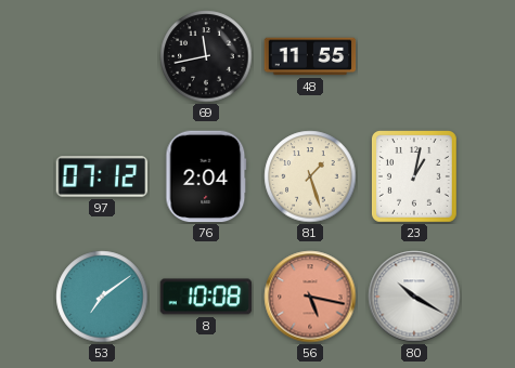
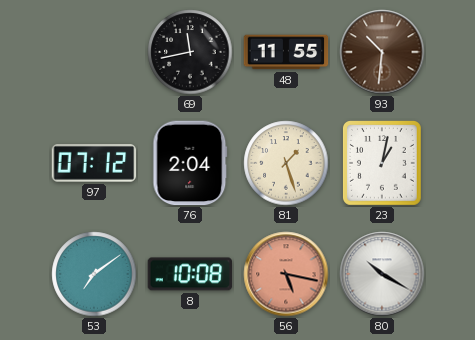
93: none -> 10:31
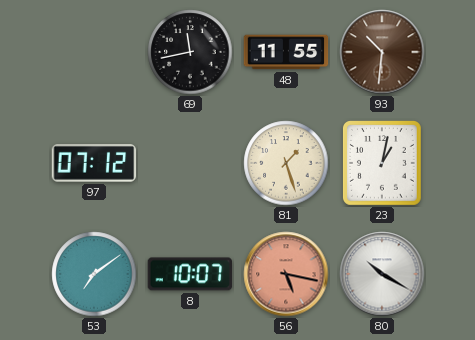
76: 2:04 -> none
8: 10:08 -> 10:07
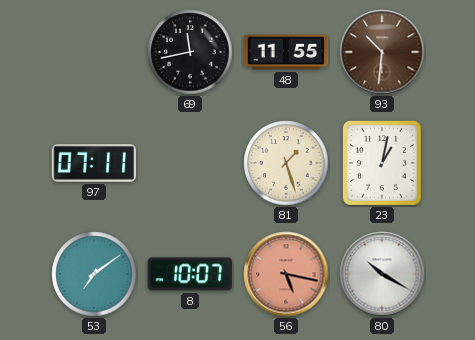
97: 07:12 -> 07:11
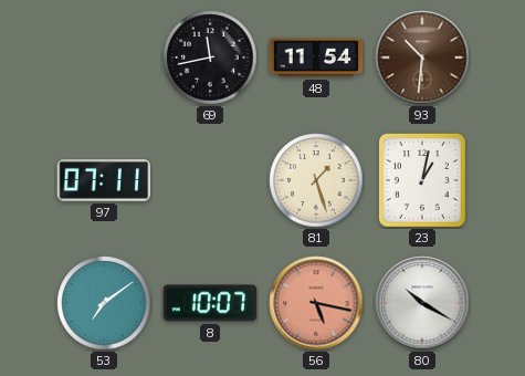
48: 11:55 -> 11:54
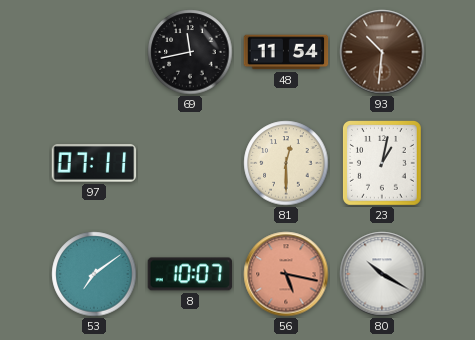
81: 1:27 -> 12:30
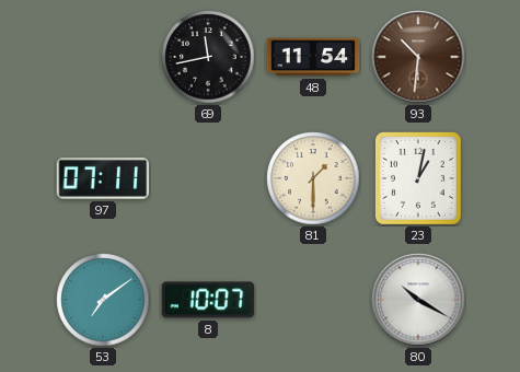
81: 12:30 -> 1:30
56: 5:17 -> none
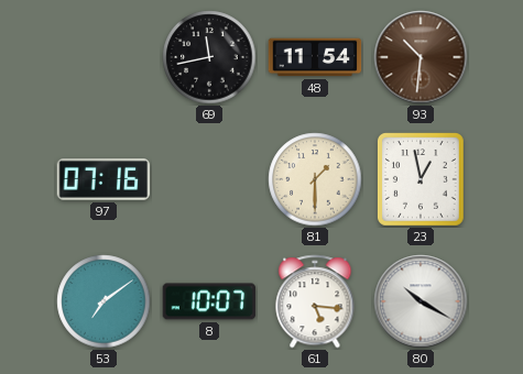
97: 07:11 -> 07:16
23: 1:02 -> 12:58
61: none -> 5:16
